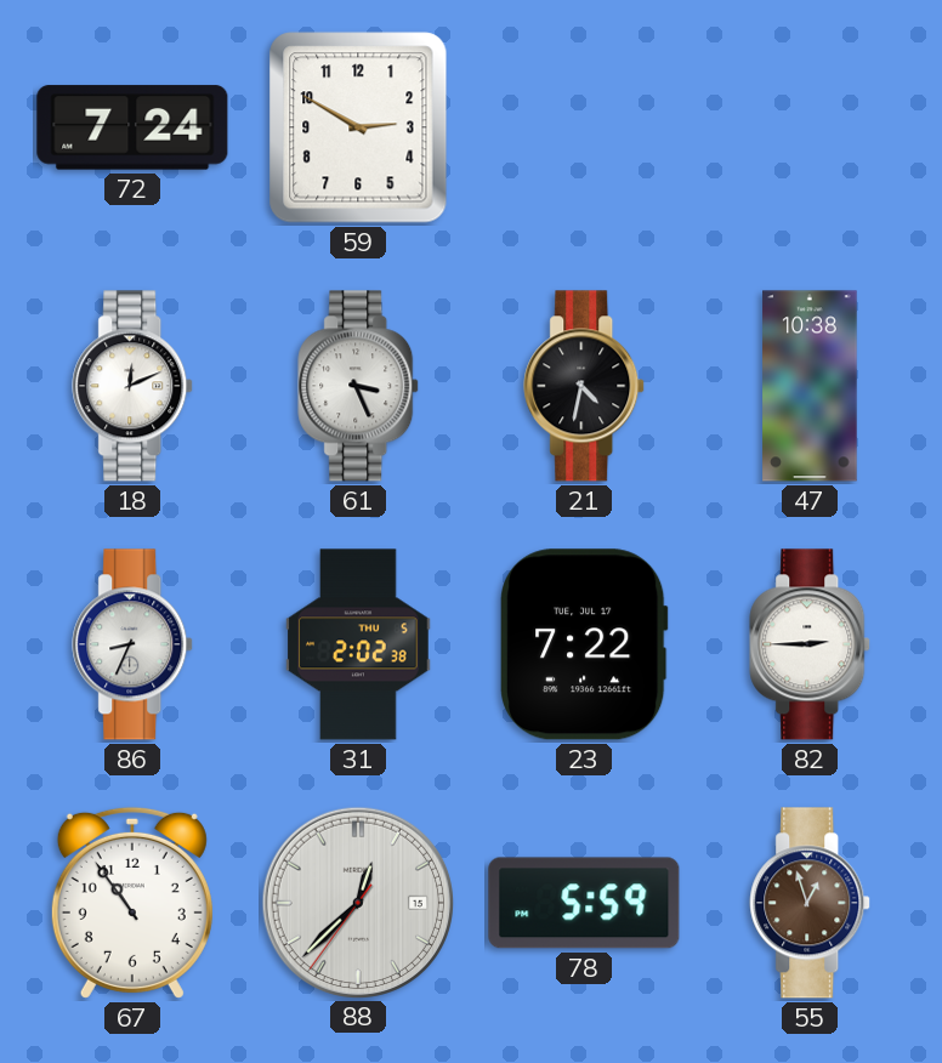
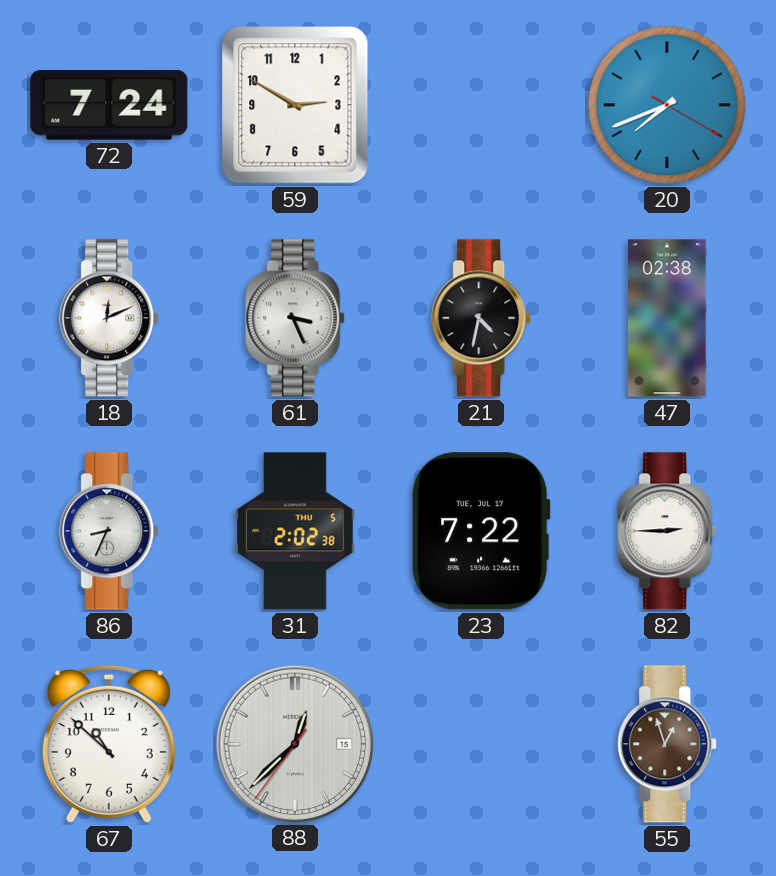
20: none -> 7:41
47: 10:38 -> 02:38
67: 10:54 -> 10:52
78: 5:59 -> none
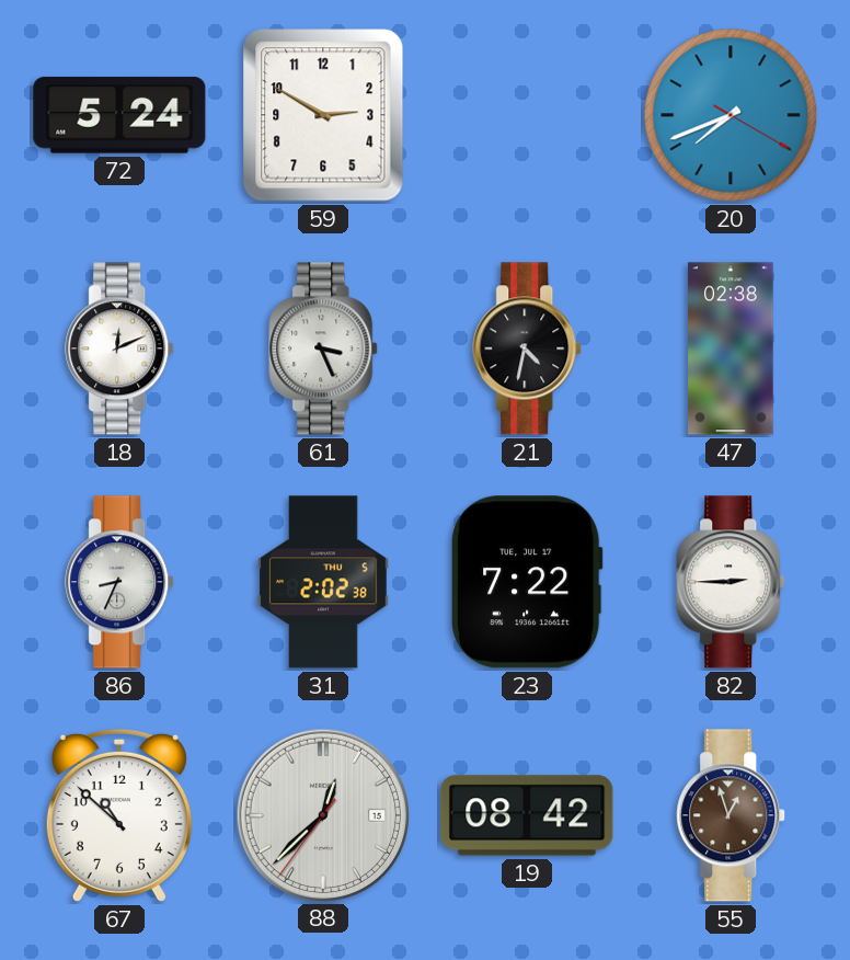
72: 7:24 -> 5:24
19: none -> 08:42
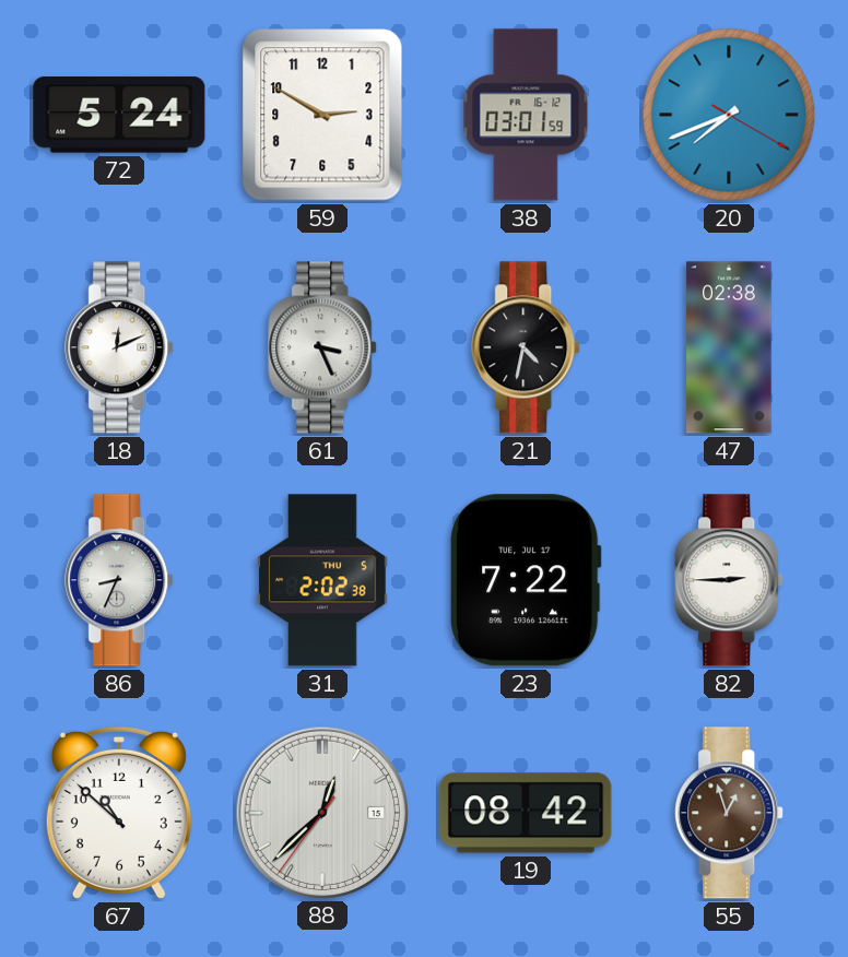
38: none -> 03:01
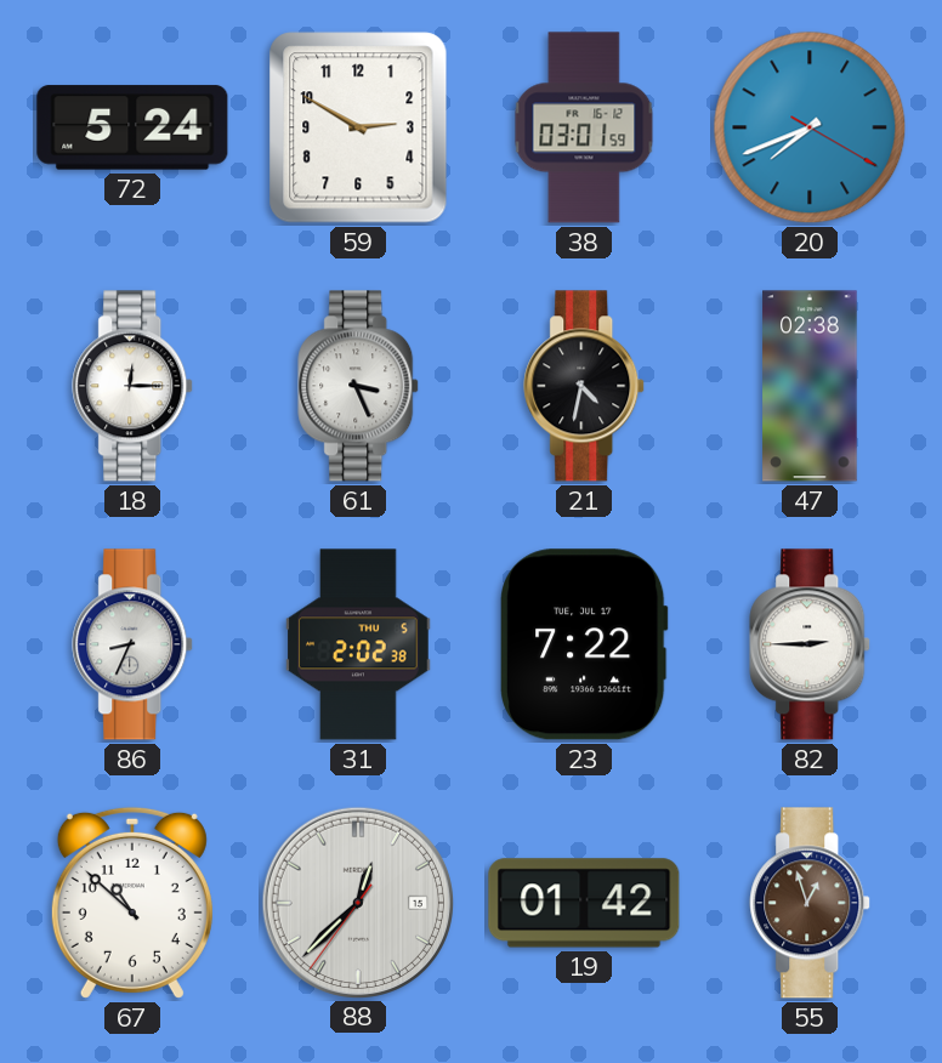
18: 12:11 -> 12:15
19: 08:42 -> 01:42
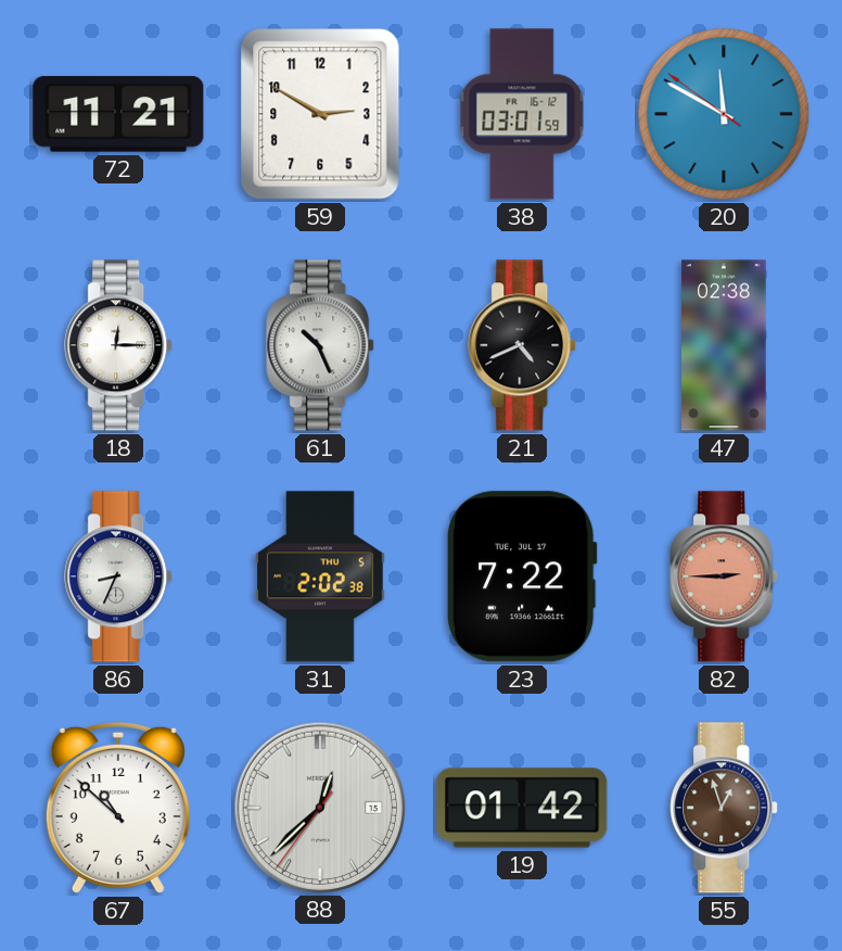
72: 5:24 -> 11:21
20: 7:41 -> 11:49
61: 3:26 -> 10:26
21: 4:32 -> 4:41
82 dial: white -> salmon
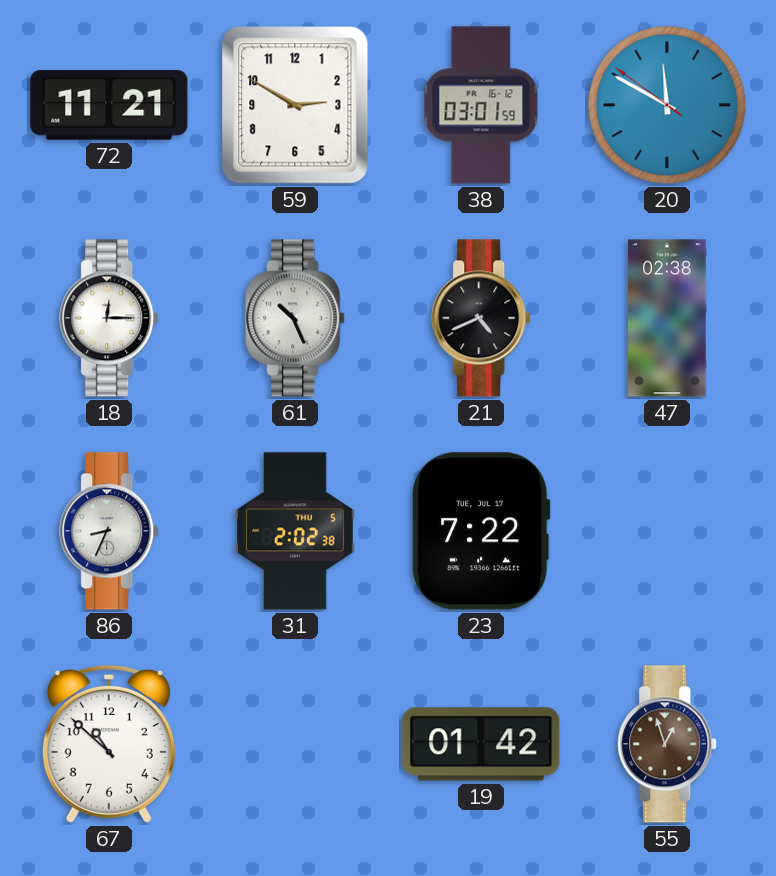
82: 2:45 -> none
88: 12:37 -> none
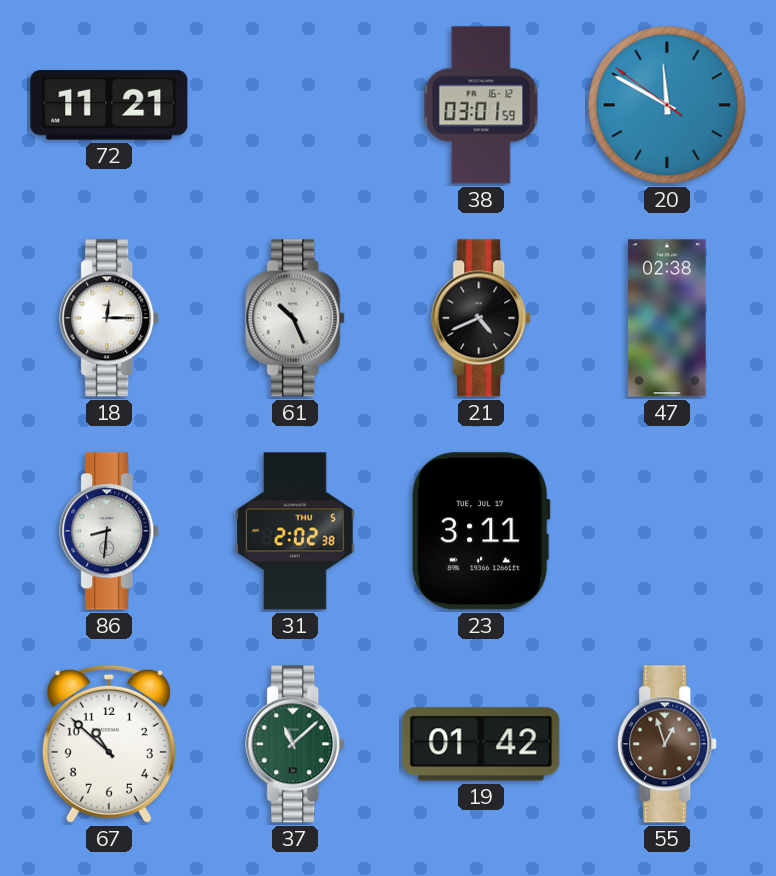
59: 2:50 -> none
86: 8:34 -> 8:31
23: 7:22 -> 3:11
37: none -> 11:08
